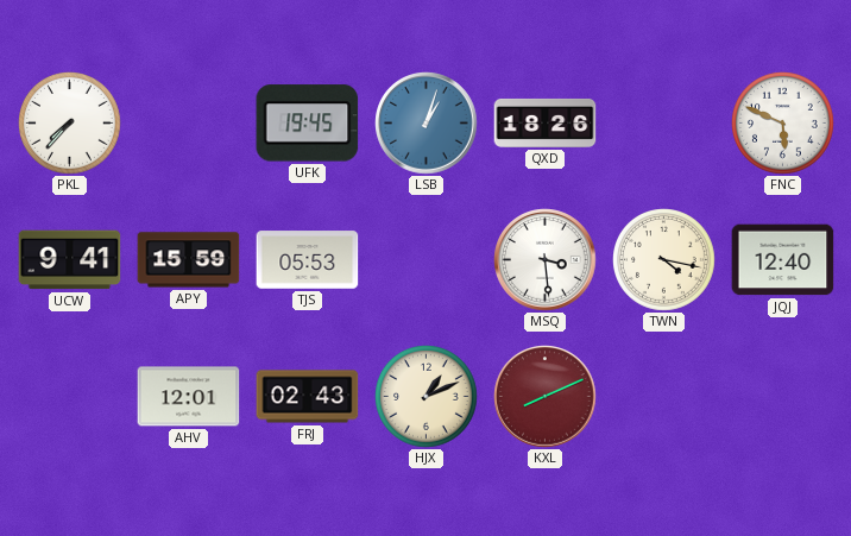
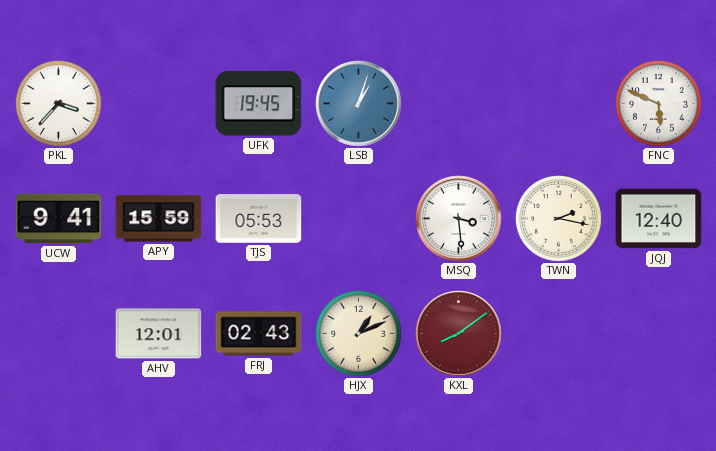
PKL: 7:37 -> 3:37
QXD: 18:26 -> none
TWN: 4:17 -> 2:17
KXL: 8:11 -> 8:09
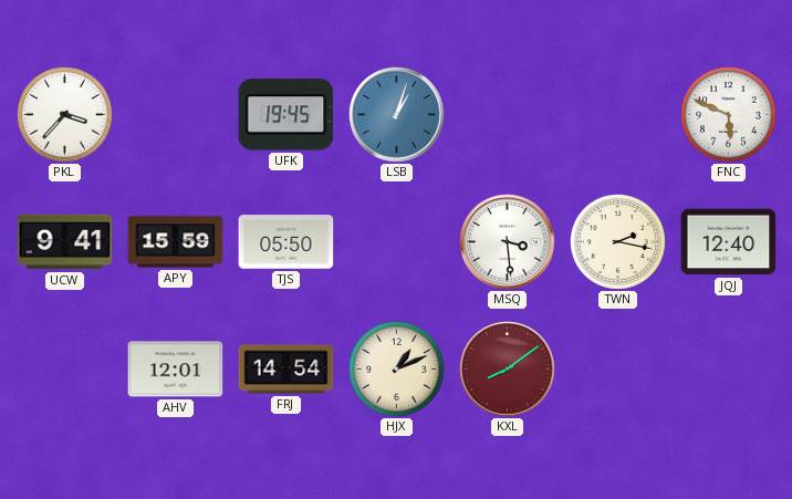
TJS: 05:53 -> 05:50
FRJ: 02:43 -> 14:54
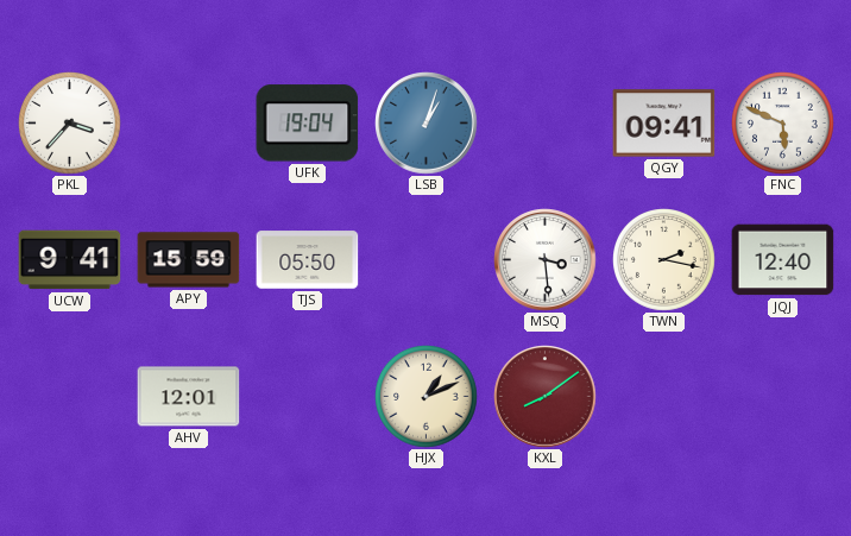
UFK: 19:45 -> 19:04
QGY: none -> 09:41
FRJ: 14:54 -> none
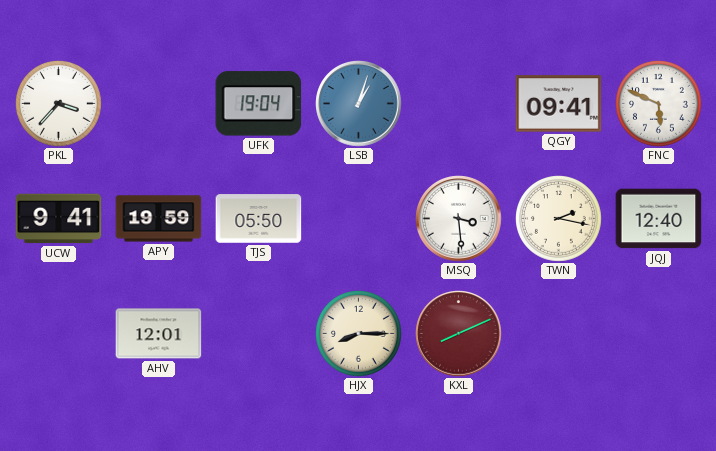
APY: 15:59 -> 19:59
HJX: 1:11 -> 8:15
KXL: 8:09 -> 8:11
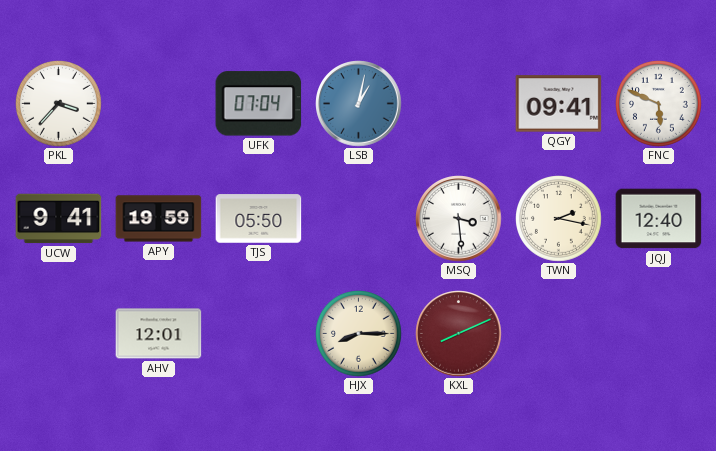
UFK: 19:04 -> 07:04
LSB: 1:03 -> 1:02
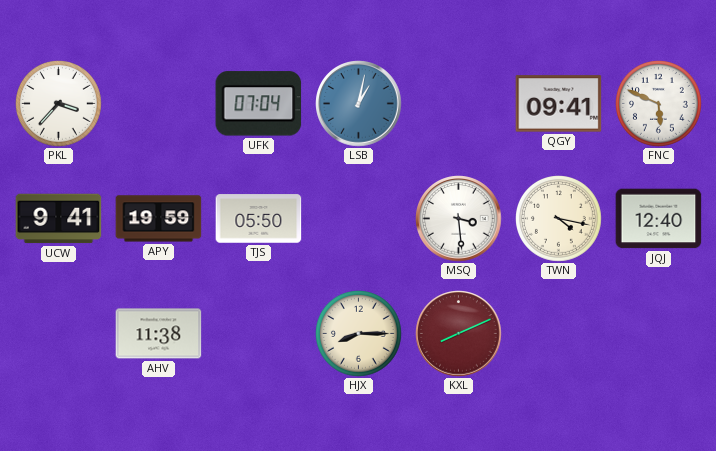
TWN: 2:17 -> 4:17
AHV: 12:01 -> 11:38
